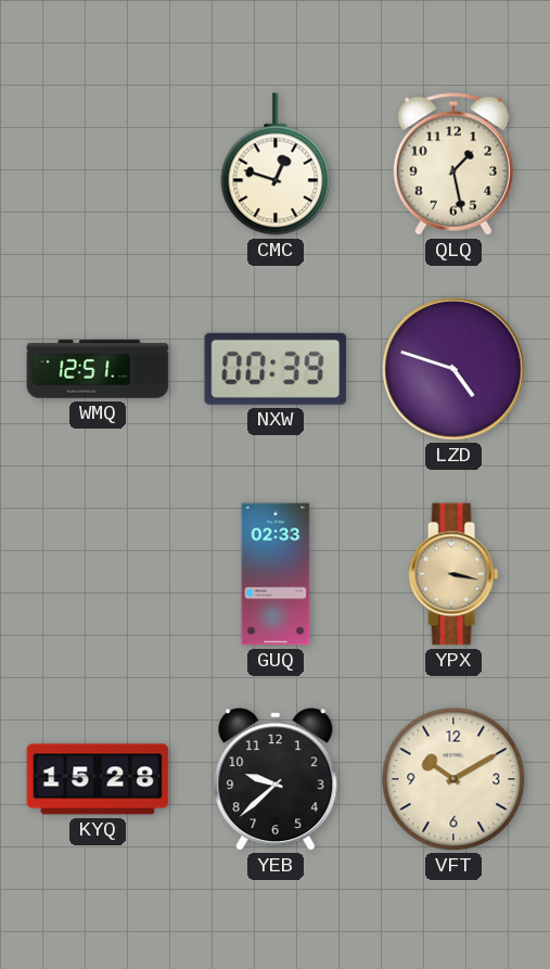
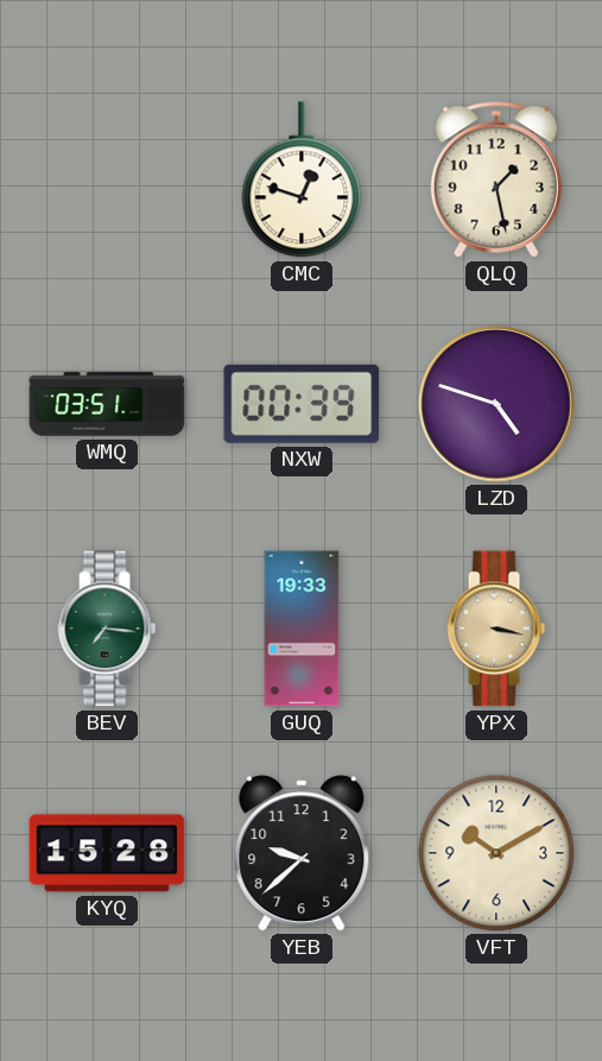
WMQ: 12:51 -> 03:51
BEV: none -> 7:16
GUQ: 02:33 -> 19:33
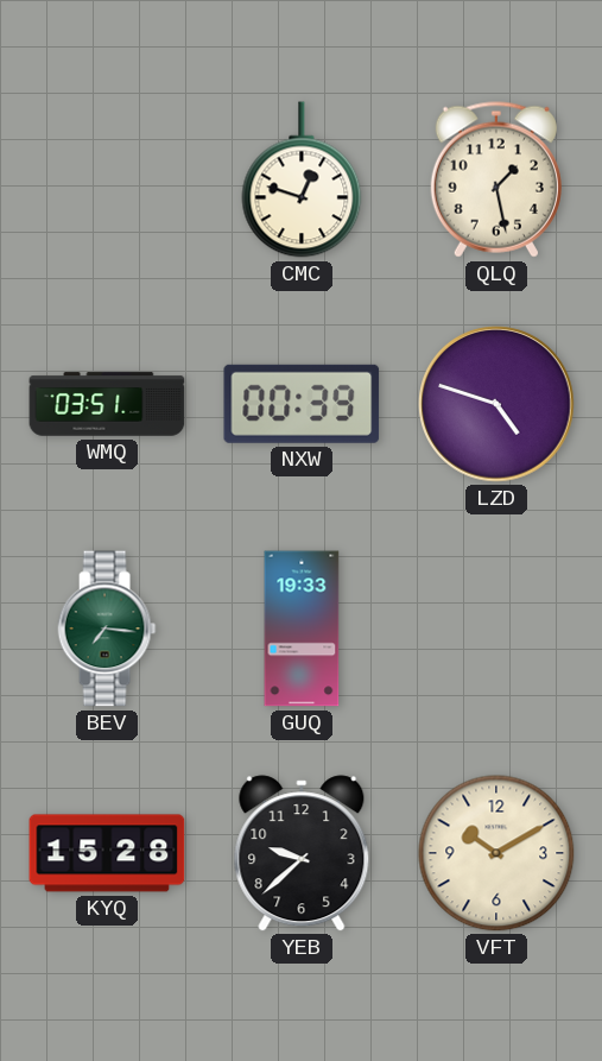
YPX: 3:17 -> none
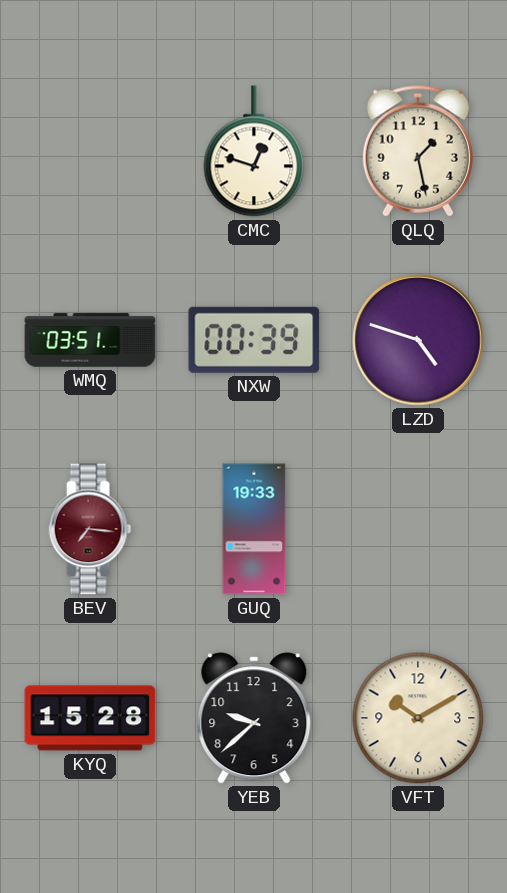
BEV dial: green -> burgundy
